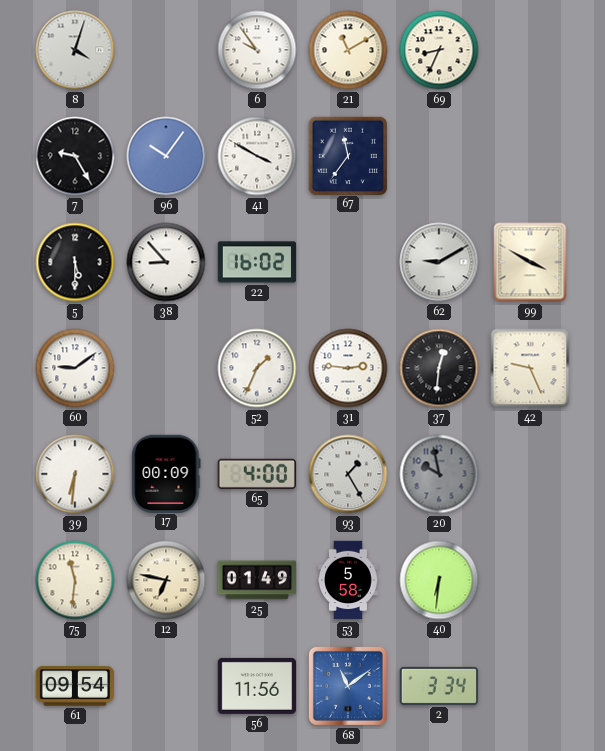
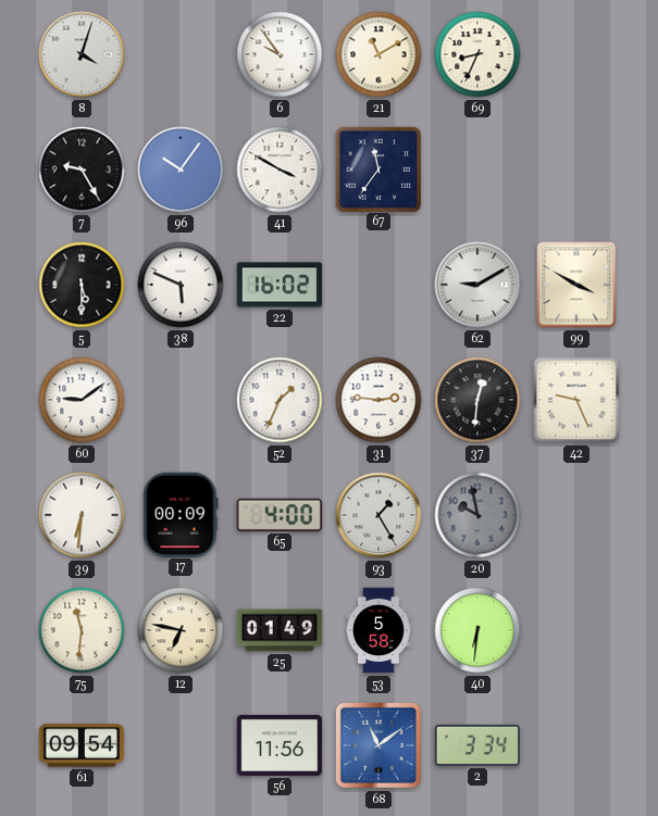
38: 8:53 -> 5:49
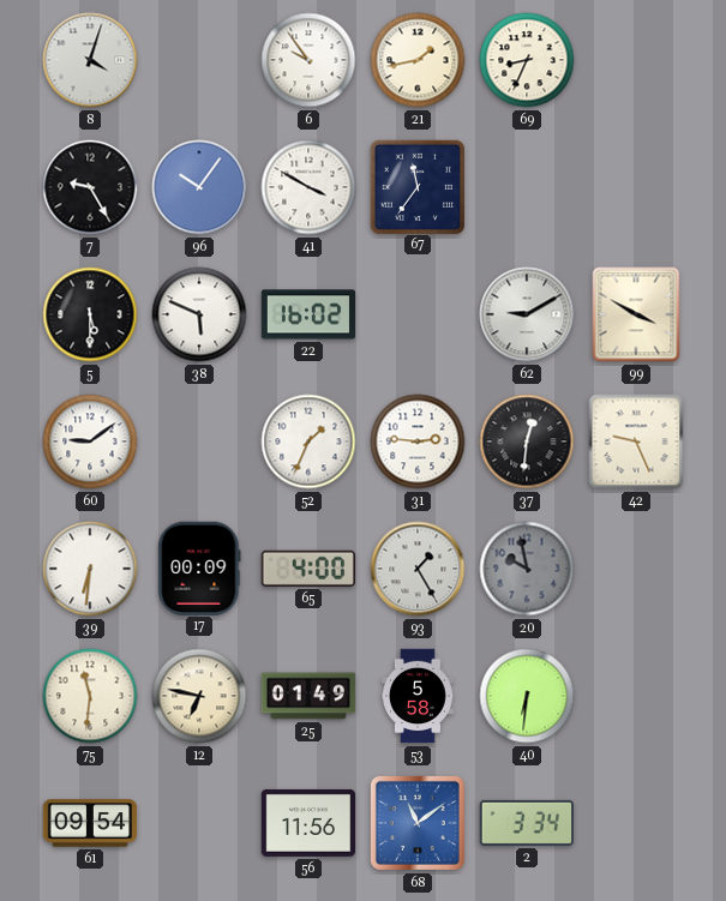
21: 11:10 -> 1:43
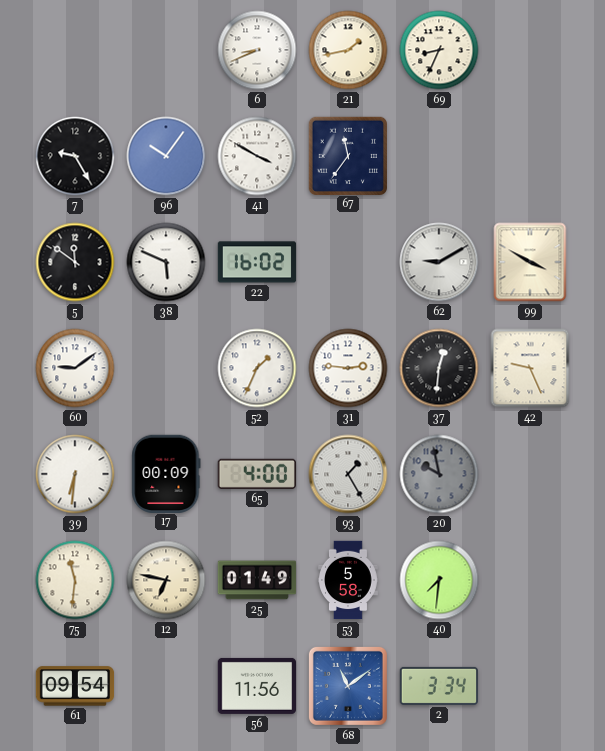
8: 4:03 -> none
6: 9:54 -> 8:41
5: 5:30 -> 11:51
40: 6:31 -> 7:31
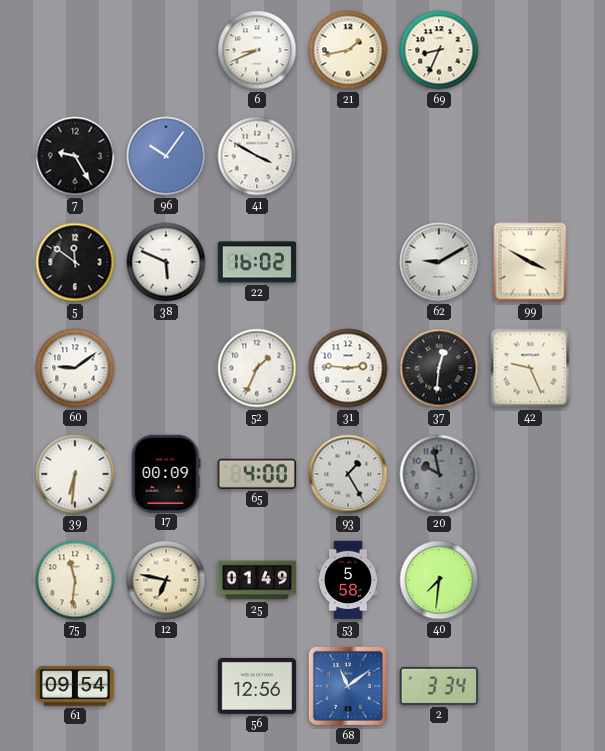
67: 11:36 -> none
56: 11:56 -> 12:56
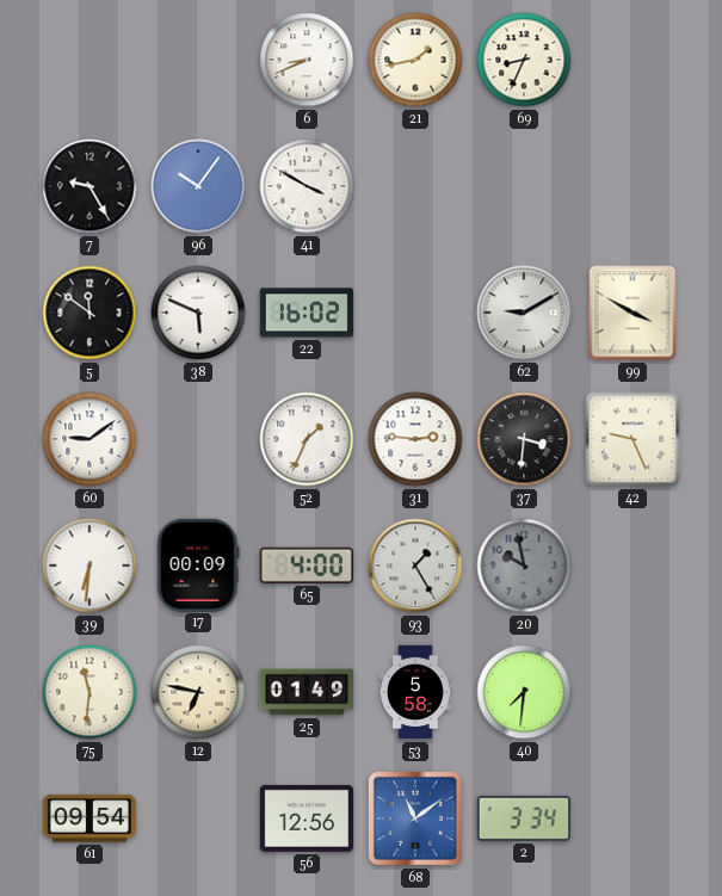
37: 12:31 -> 3:31
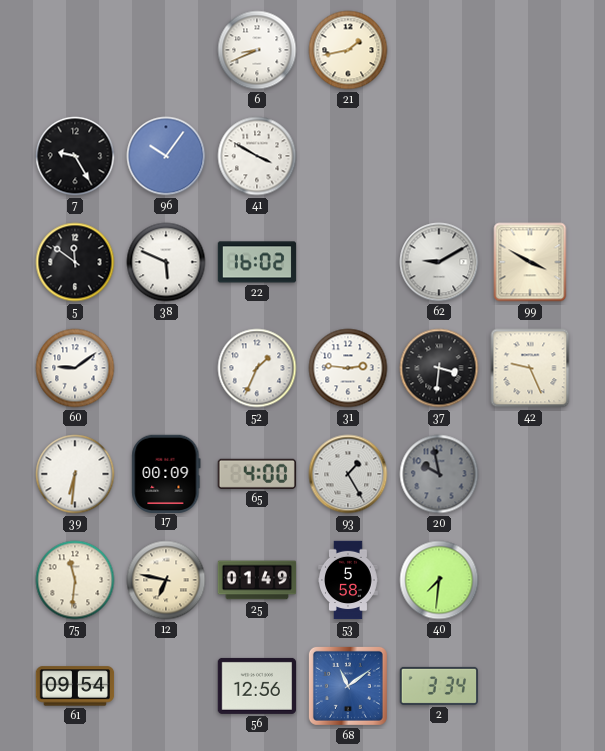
69: 8:34 -> none
